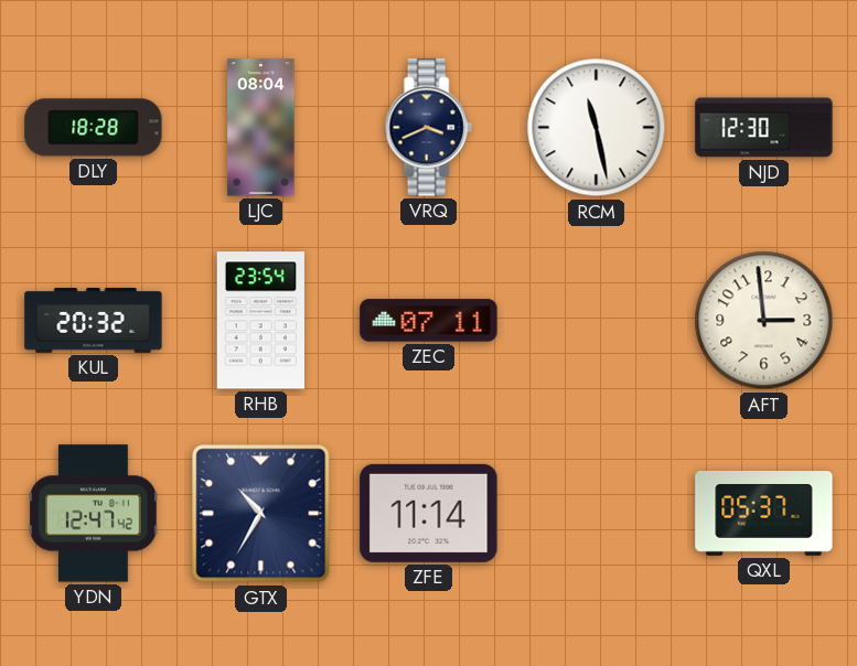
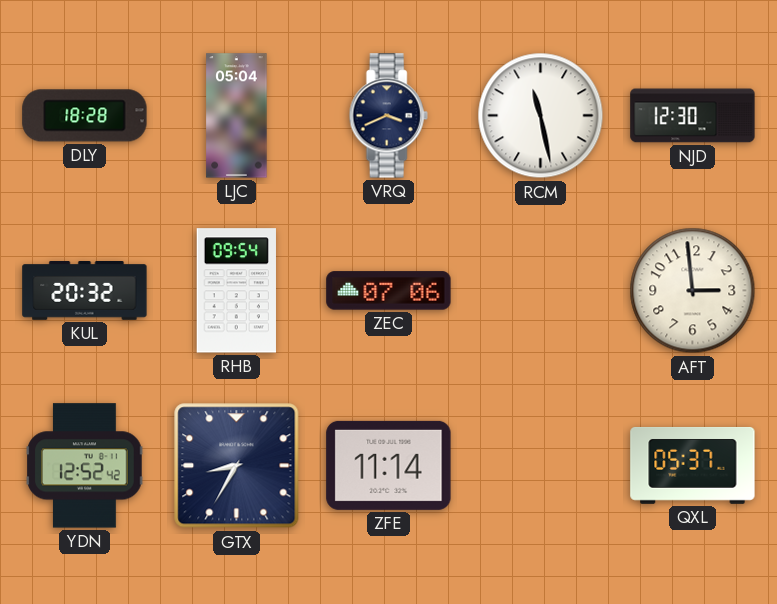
LJC: 08:04 -> 05:04
RHB: 23:54 -> 09:54
ZEC: 07:11 -> 07:06
YDN: 12:47 -> 12:52
GTX: 10:35 -> 8:35
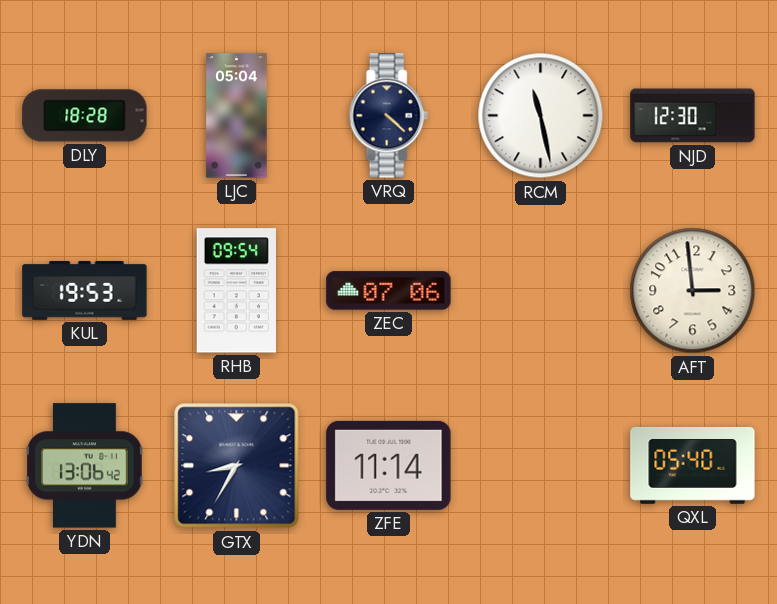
VRQ: 3:41 -> 4:22
KUL: 20:32 -> 19:53
YDN: 12:52 -> 13:06
QXL: 05:37 -> 05:40
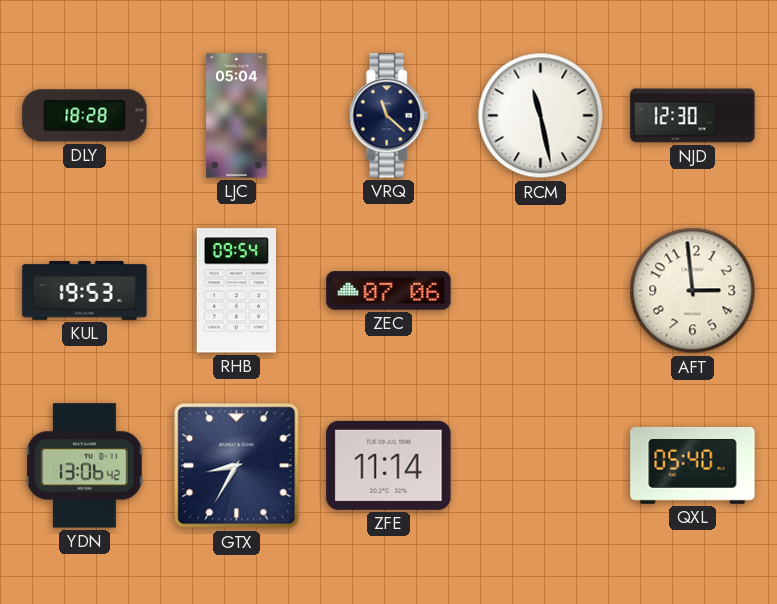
VRQ: 4:22 -> 11:22
